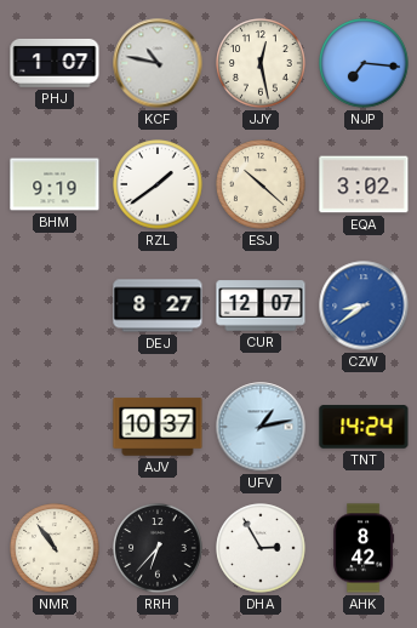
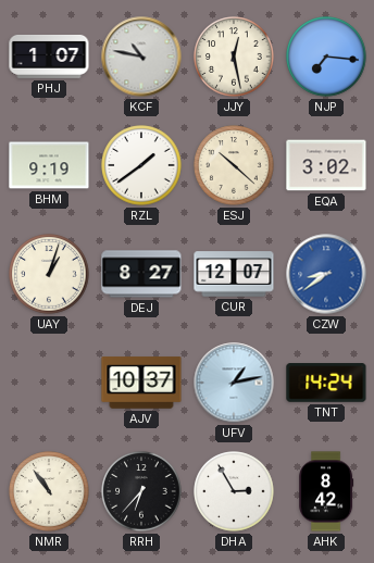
UAY: none -> 1:03
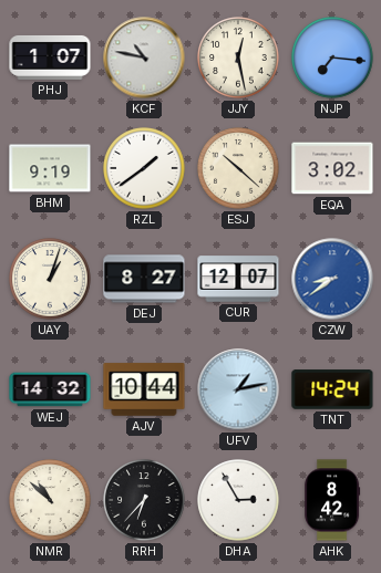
WEJ: none -> 14:32
AJV: 10:37 -> 10:44
NMR: 10:54 -> 10:52
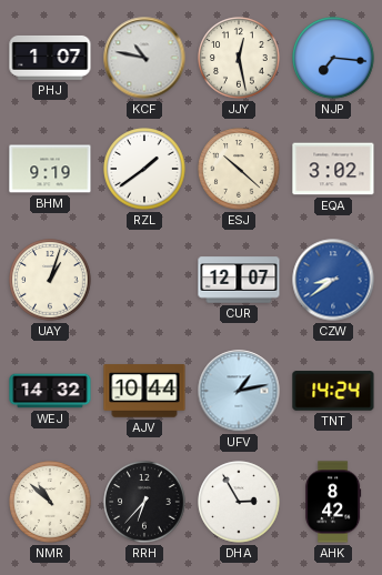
DEJ: 8:27 -> none
